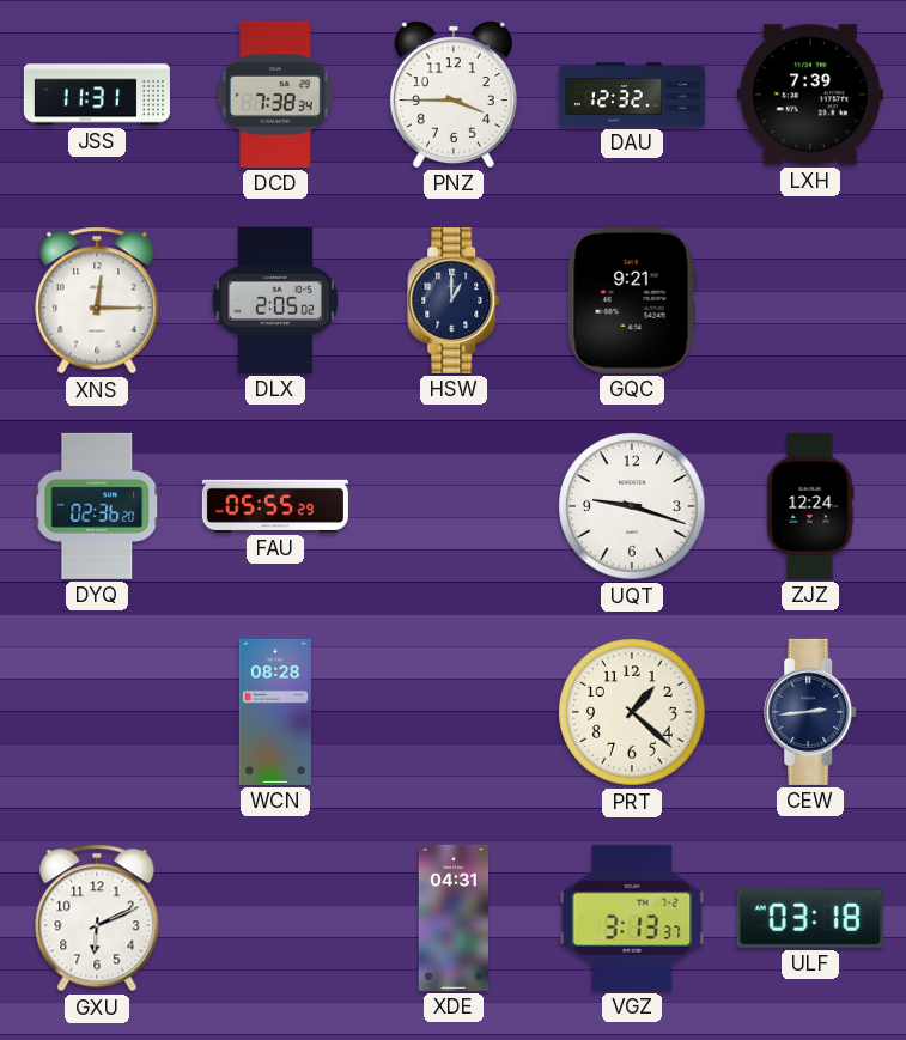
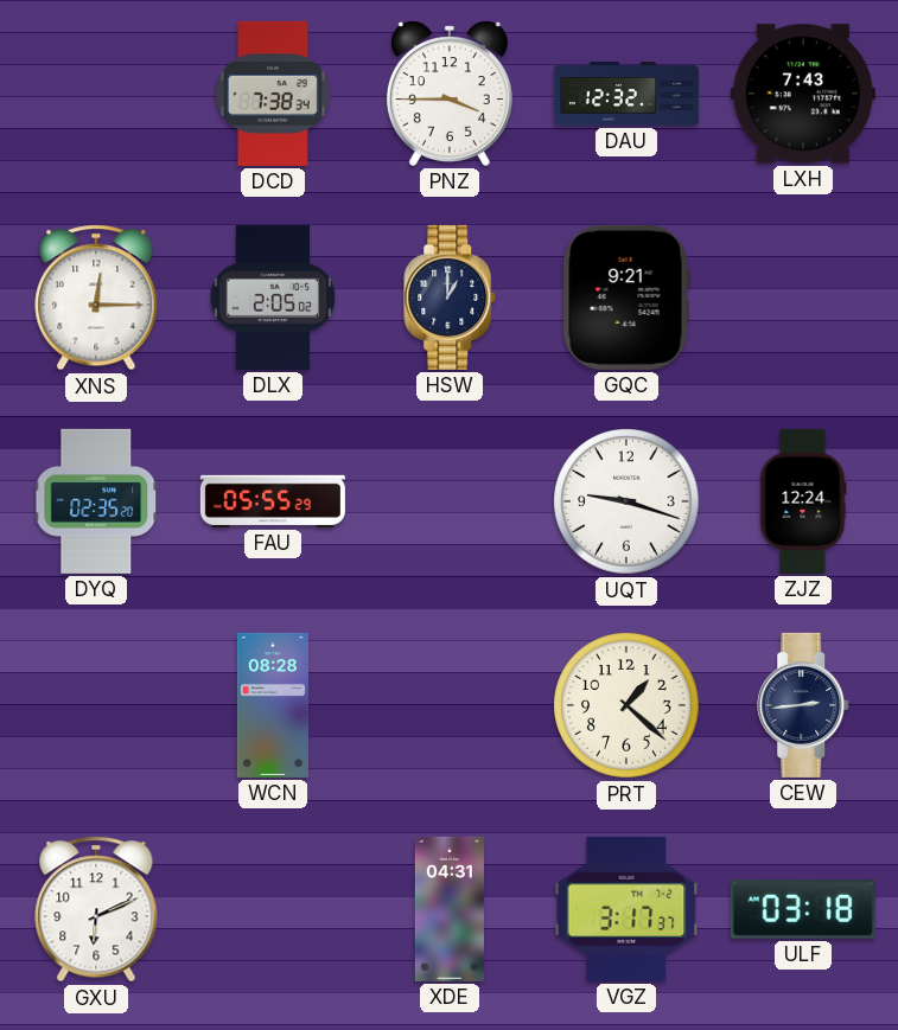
JSS: 11:31 -> none
LXH: 7:39 -> 7:43
DYQ: 02:36 -> 02:35
VGZ: 3:13 -> 3:17
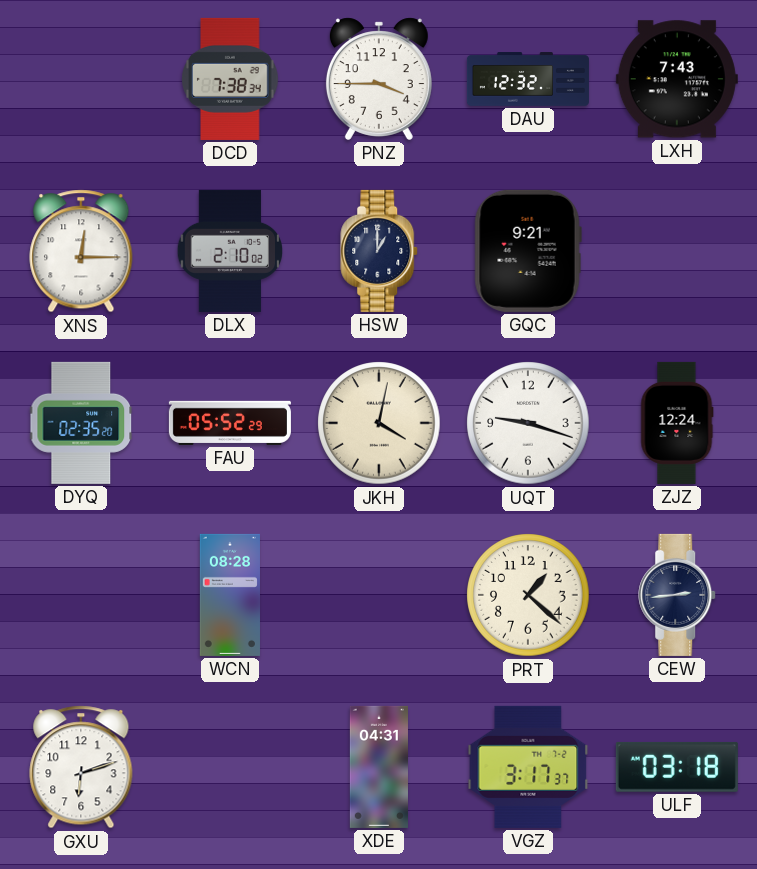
DLX: 2:05 -> 2:10
FAU: 05:55 -> 05:52
JKH: none -> 4:02
GXU: 6:11 -> 6:12
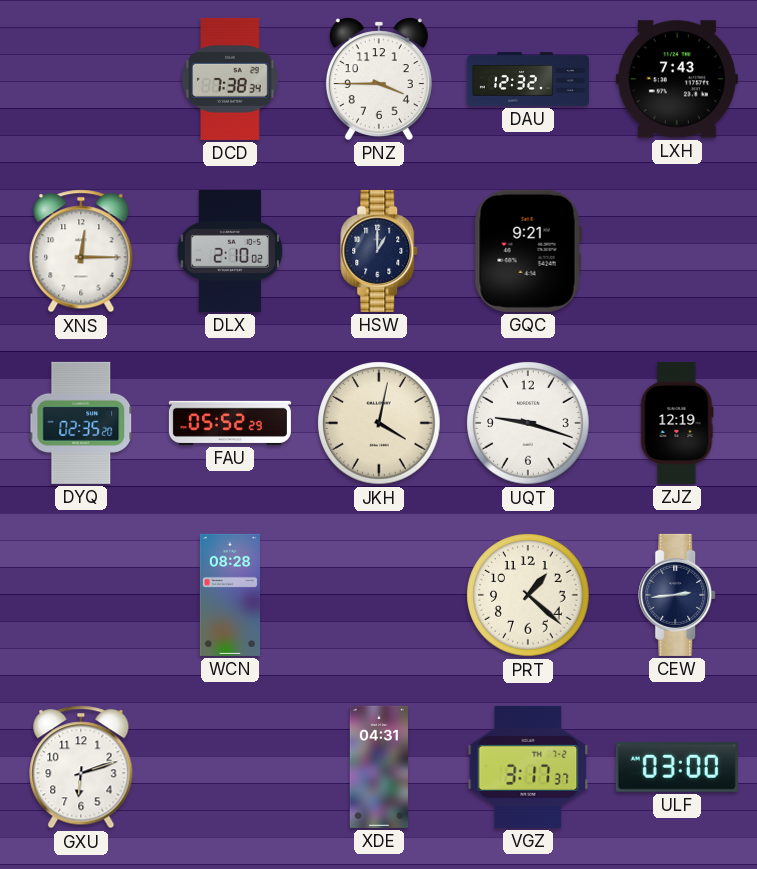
ZJZ: 12:24 -> 12:19
ULF: 03:18 -> 03:00
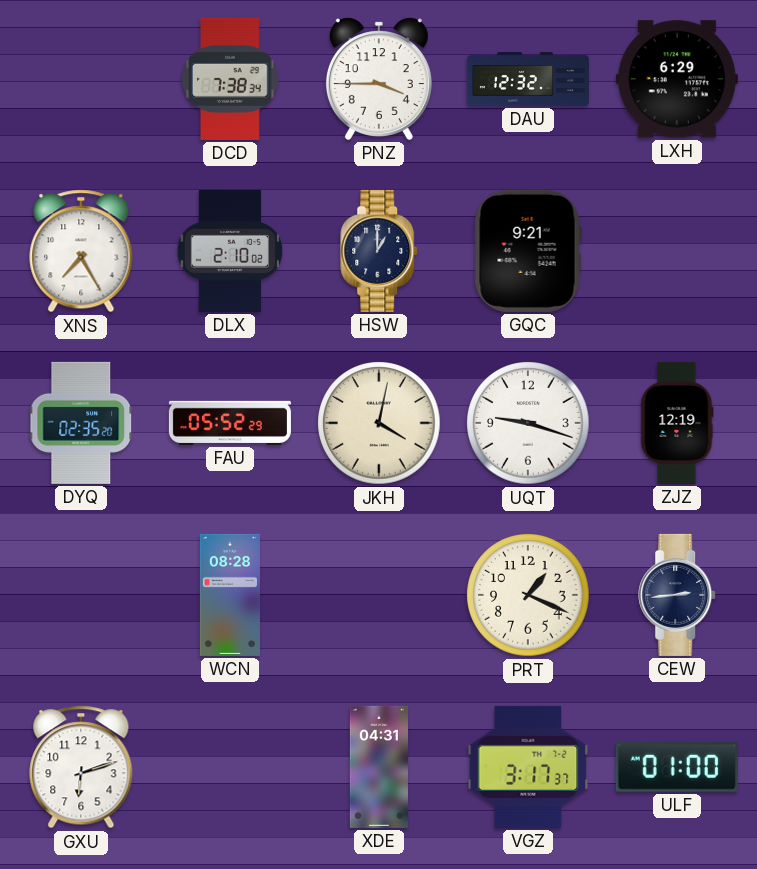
LXH: 7:43 -> 6:29
XNS: 12:15 -> 7:25
PRT: 1:22 -> 1:19
ULF: 03:00 -> 01:00
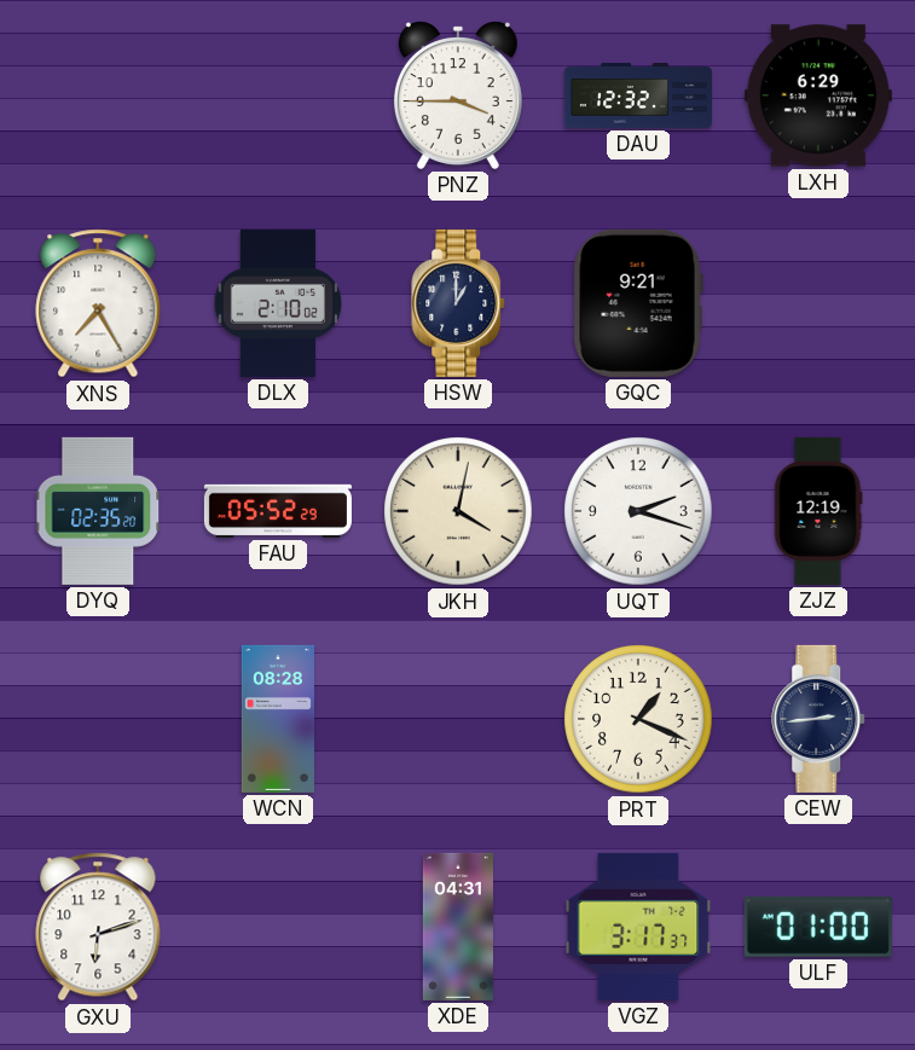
DCD: 7:38 -> none
UQT: 9:18 -> 2:18
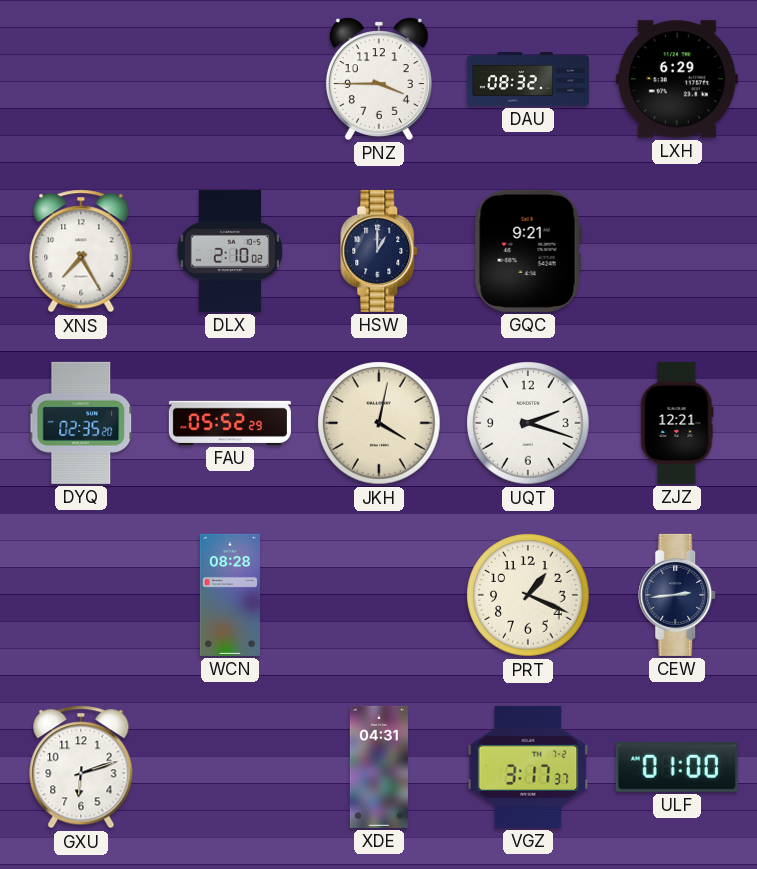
DAU: 12:32 -> 08:32
ZJZ: 12:19 -> 12:21
